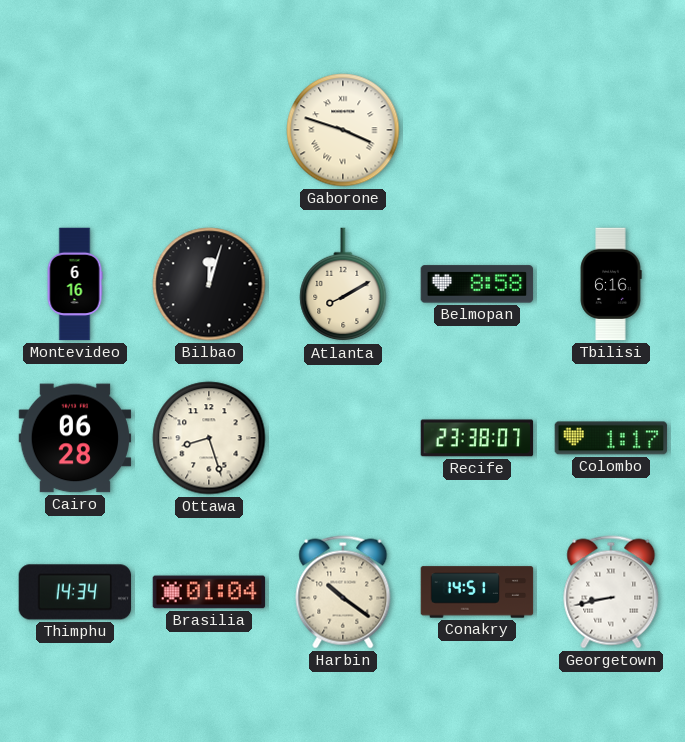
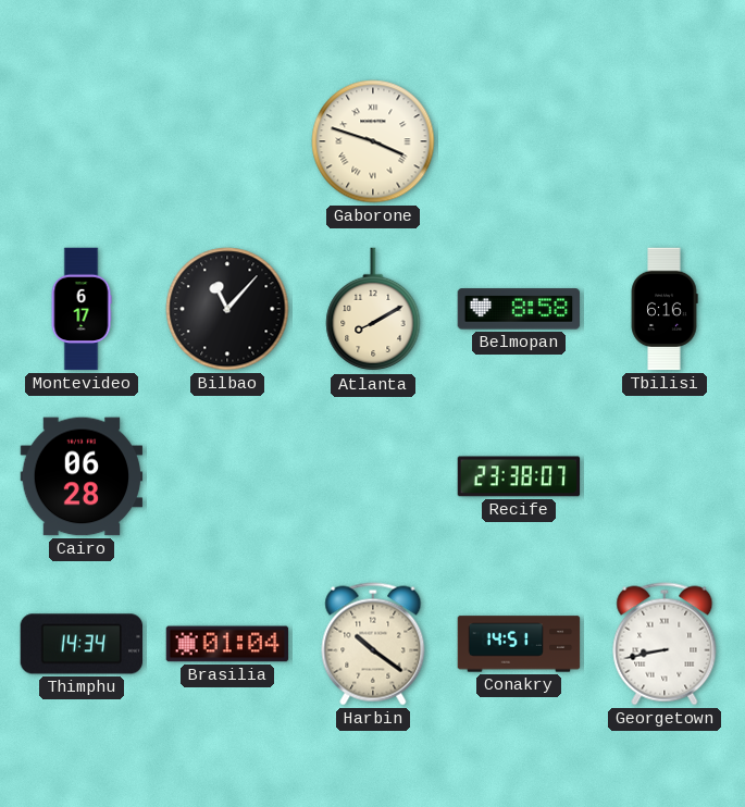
Montevideo: 6:16 -> 6:17
Bilbao: 12:03 -> 11:07
Ottawa: 8:27 -> none
Colombo: 1:17 -> none
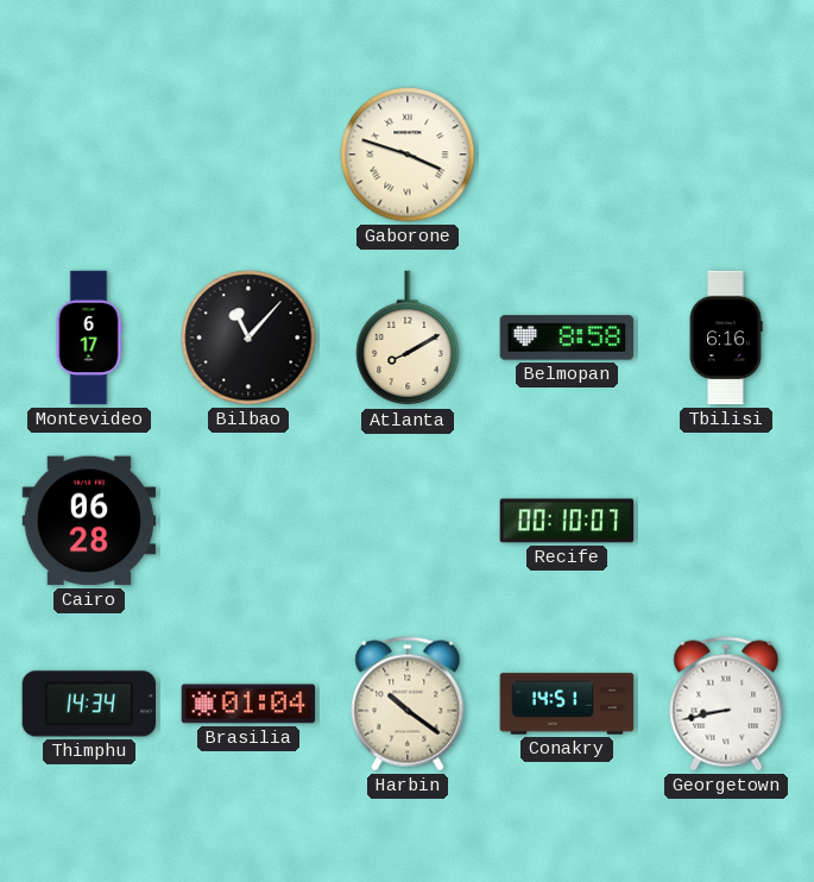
Recife: 23:38 -> 00:10
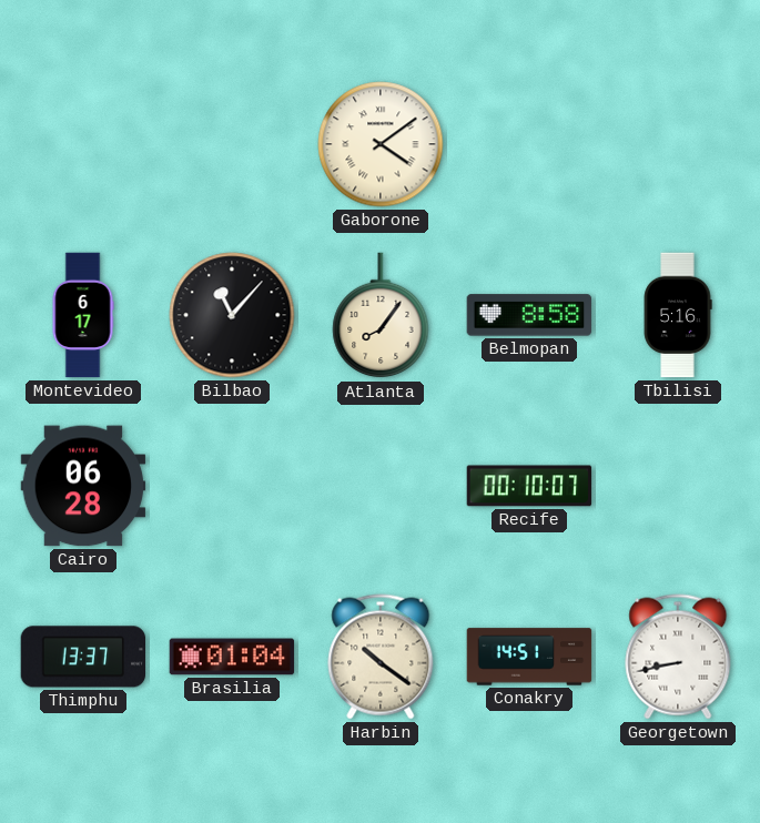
Gaborone: 3:48 -> 4:09
Atlanta: 8:10 -> 8:06
Tbilisi: 6:16 -> 5:16
Thimphu: 14:34 -> 13:37
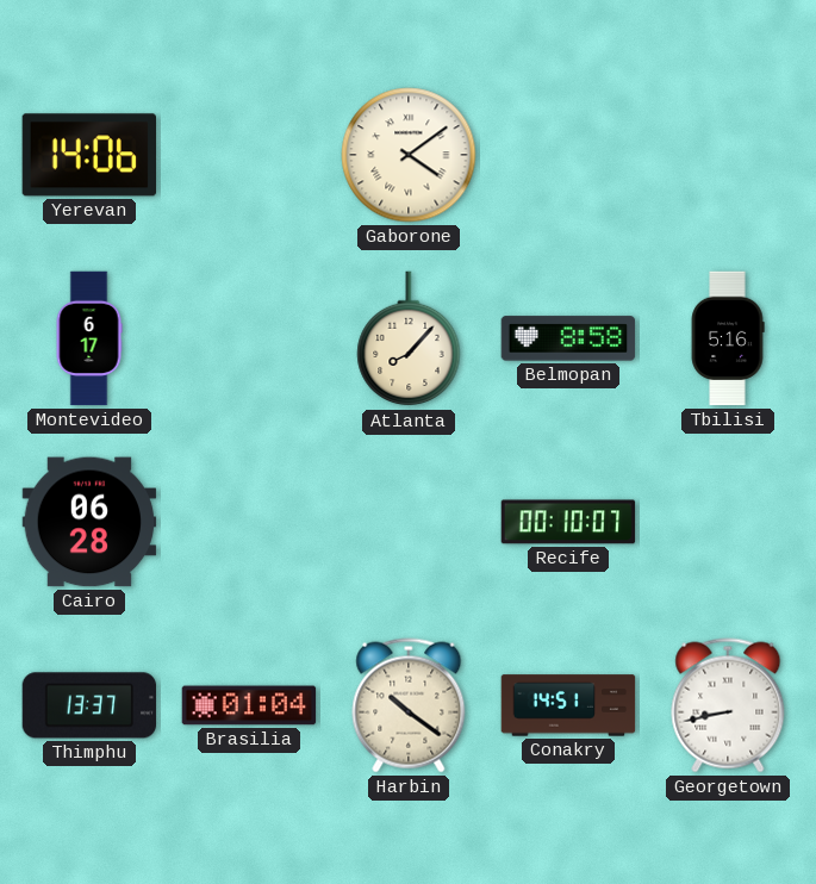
Yerevan: none -> 14:06
Bilbao: 11:07 -> none
Atlanta: 8:06 -> 8:07
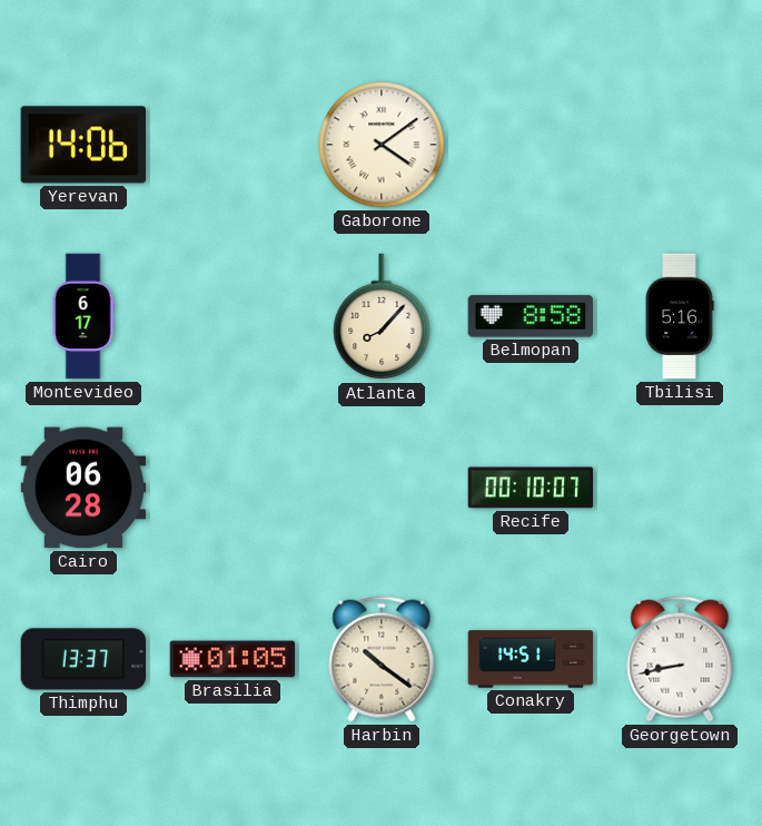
Brasilia: 01:04 -> 01:05
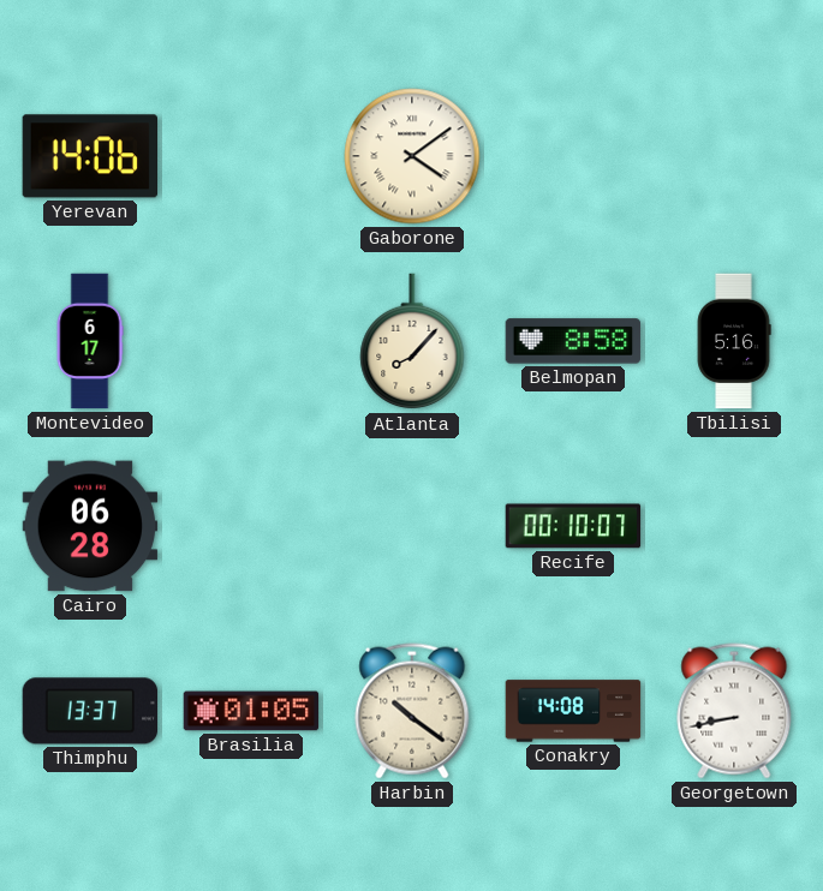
Conakry: 14:51 -> 14:08
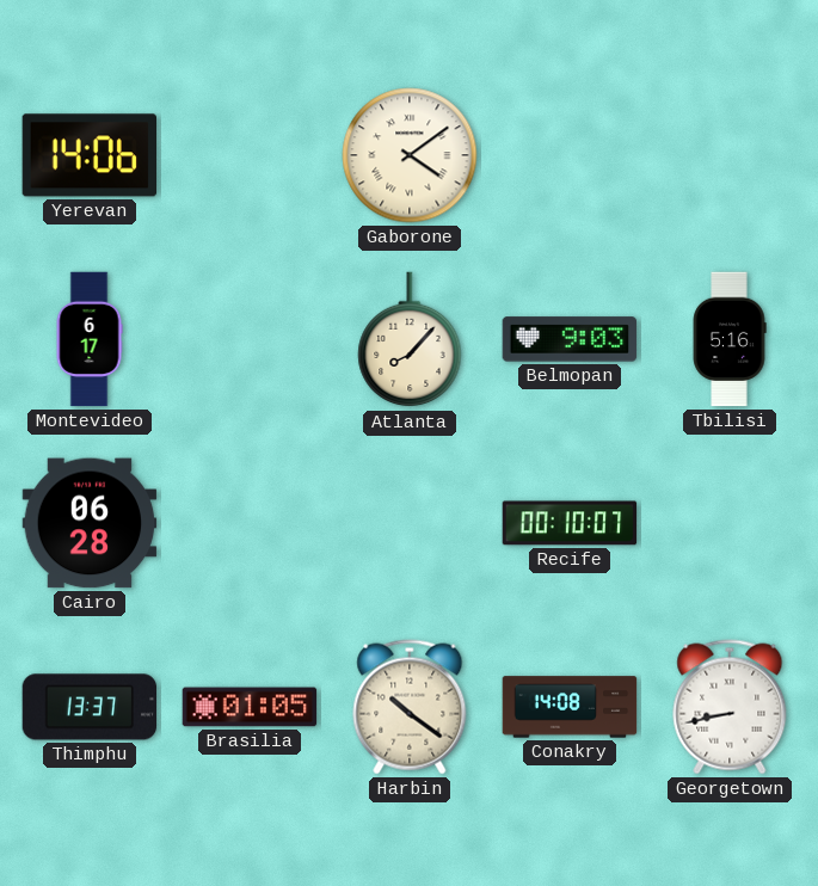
Belmopan: 8:58 -> 9:03
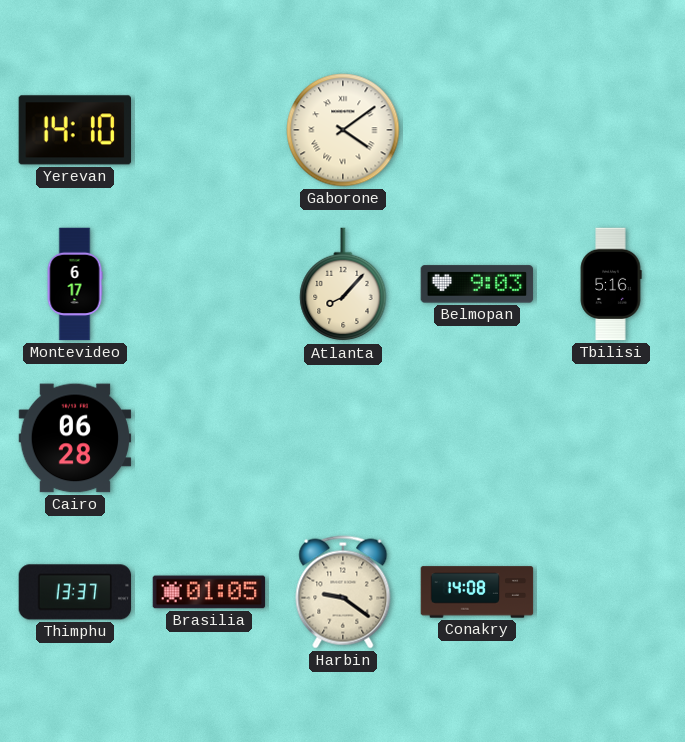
Yerevan: 14:06 -> 14:10
Recife: 00:10 -> none
Harbin: 10:21 -> 9:21
Georgetown: 8:43 -> none
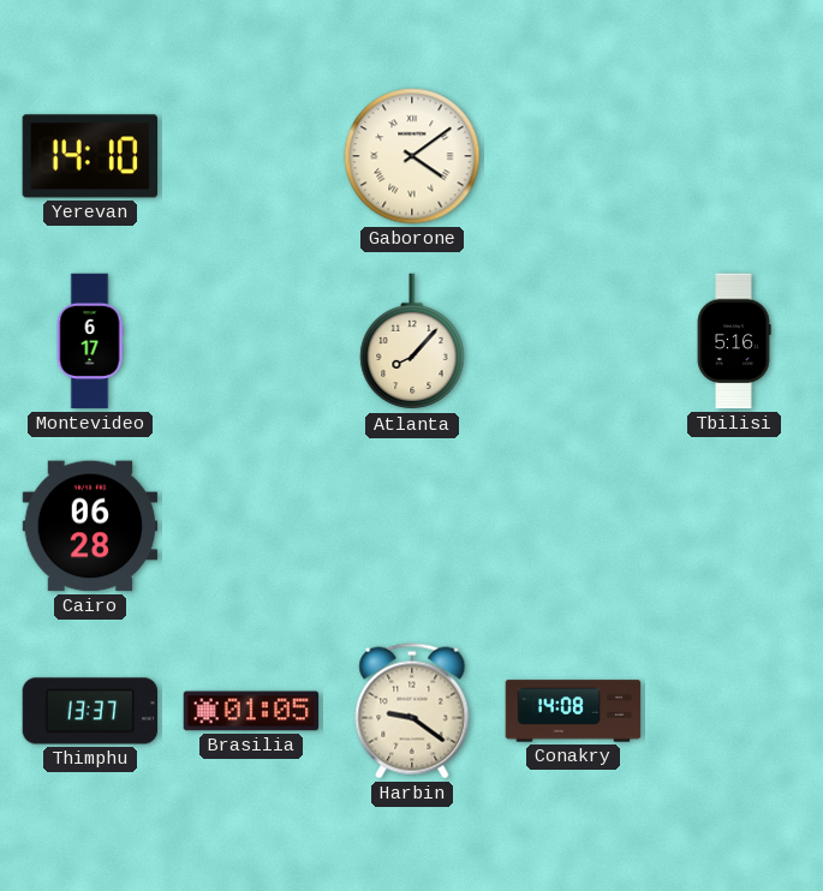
Belmopan: 9:03 -> none
